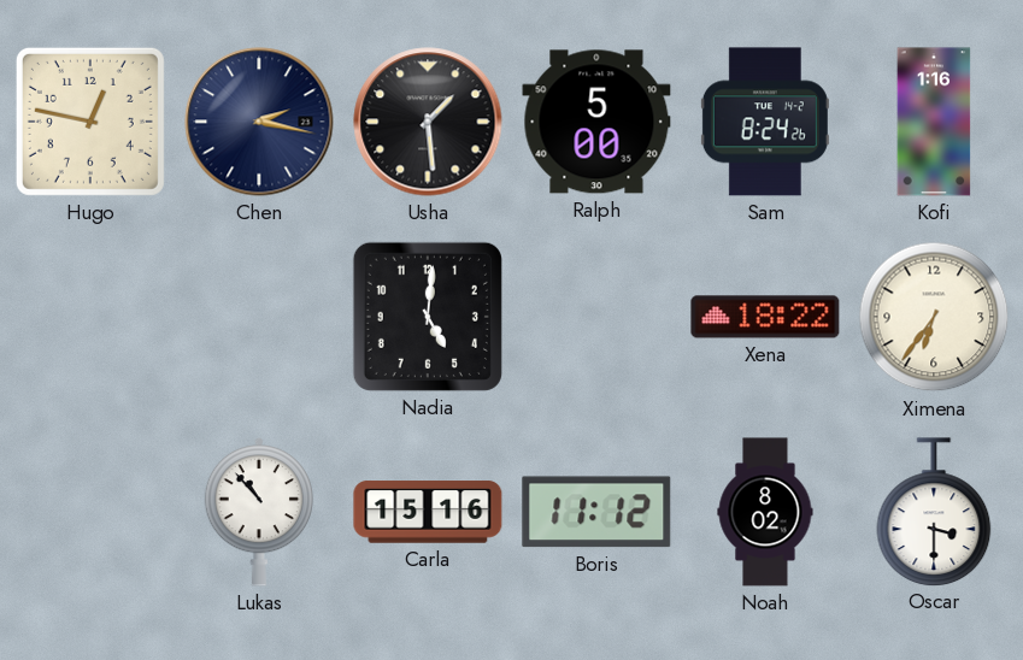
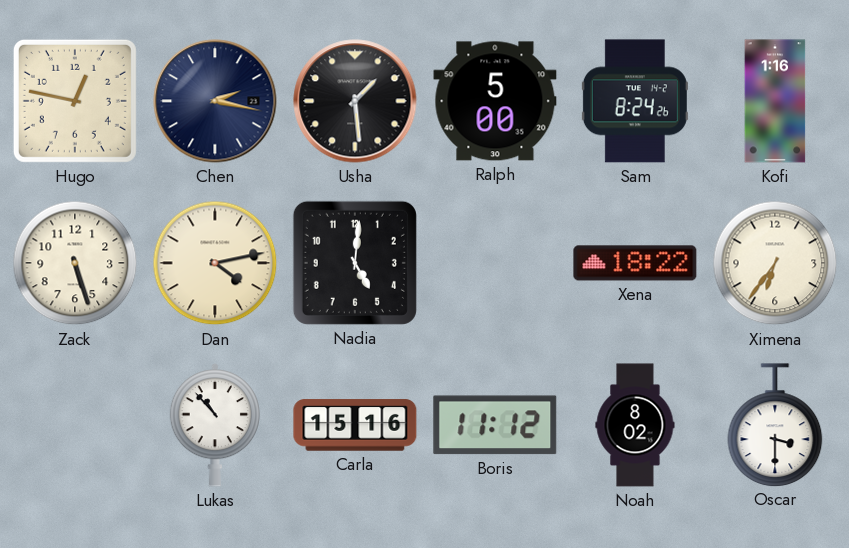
Zack: none -> 5:27
Dan: none -> 4:13
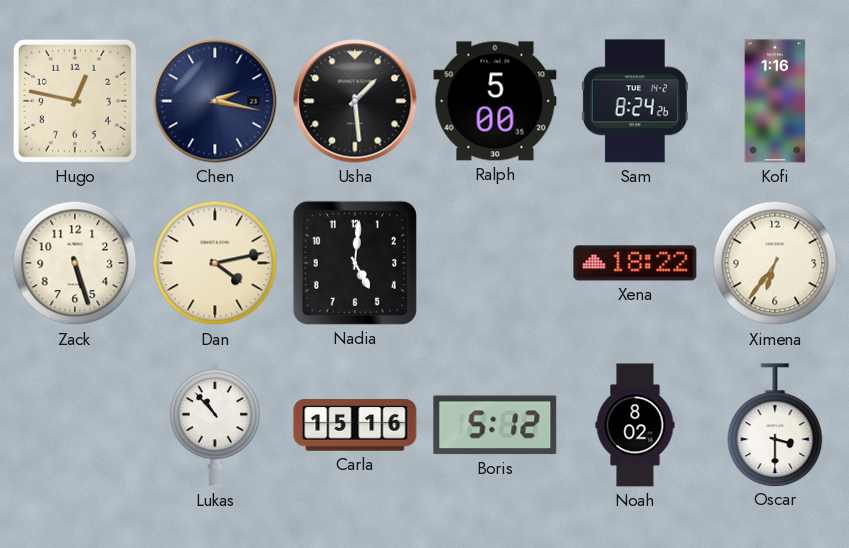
Boris: 11:12 -> 5:12
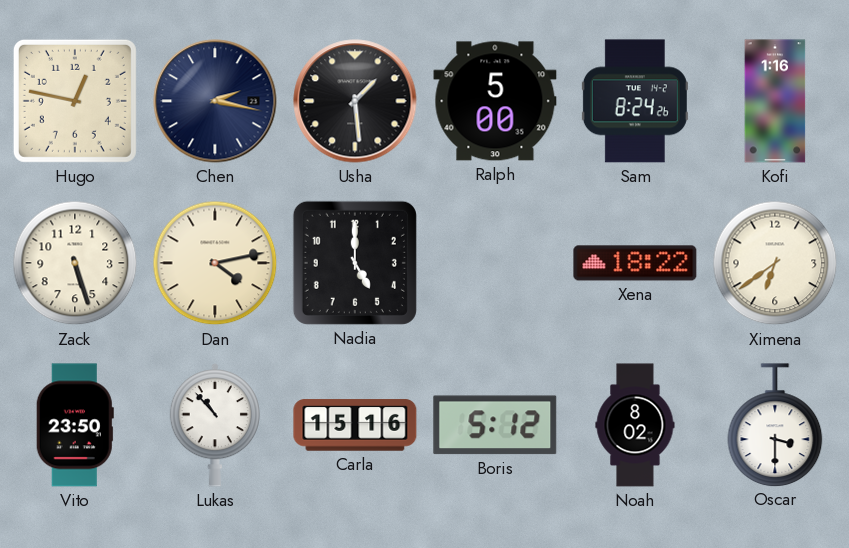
Nadia: 5:01 -> 5:00
Ximena: 6:36 -> 6:39
Vito: none -> 23:50
